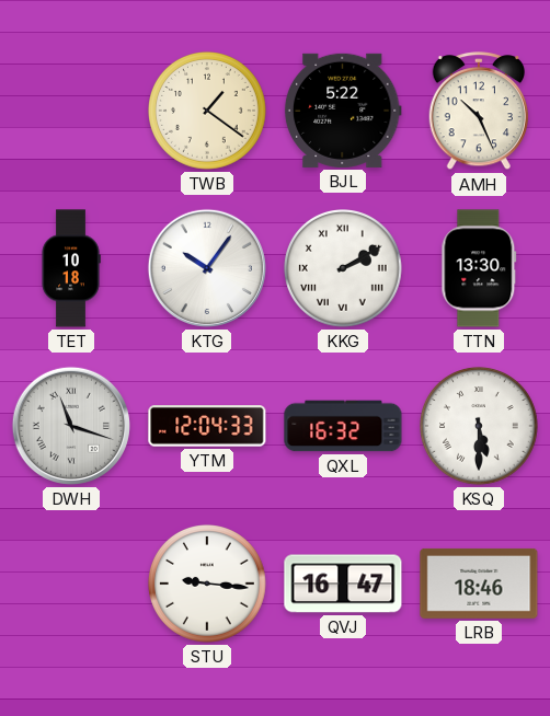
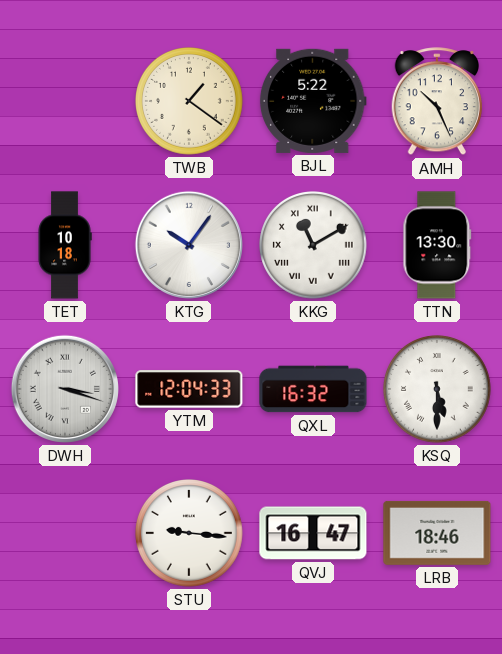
KKG: 2:10 -> 11:10
DWH: 11:18 -> 3:18
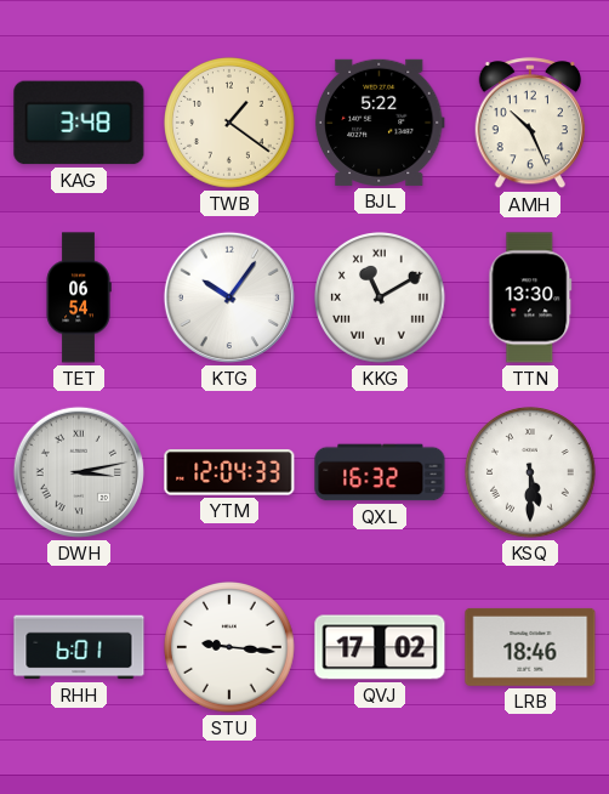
KAG: none -> 3:48
TET: 10:18 -> 06:54
DWH: 3:18 -> 3:13
RHH: none -> 6:01
QVJ: 16:47 -> 17:02
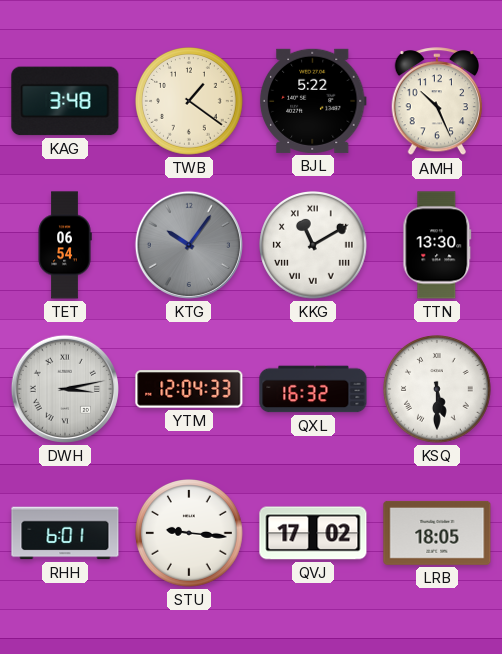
KTG dial: white -> grey
LRB: 18:46 -> 18:05
